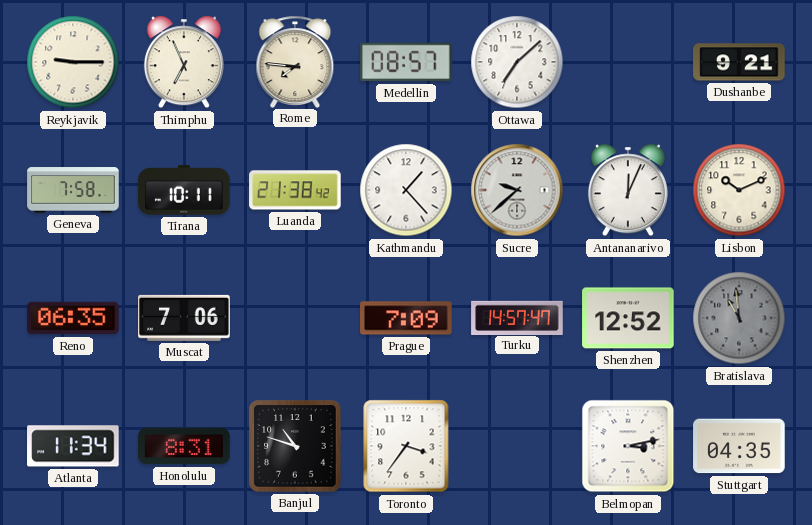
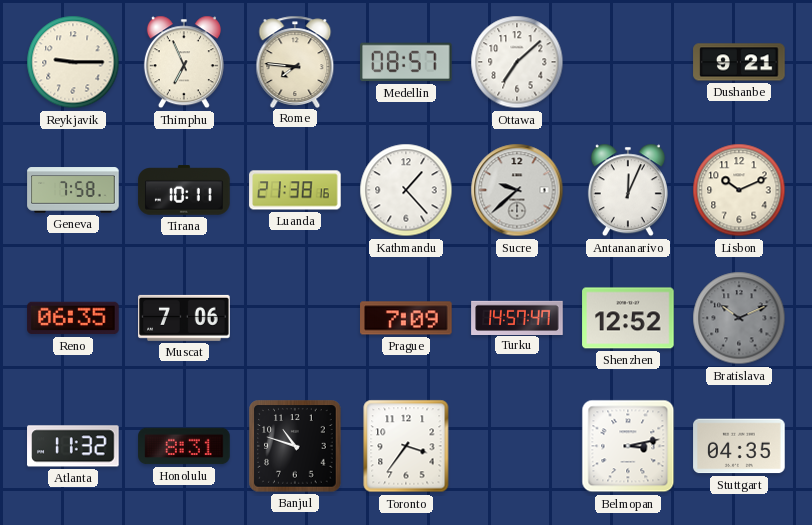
Luanda: 21:38:42 -> 21:38:16
Bratislava: 10:59 -> 10:11
Atlanta: 11:34 -> 11:32
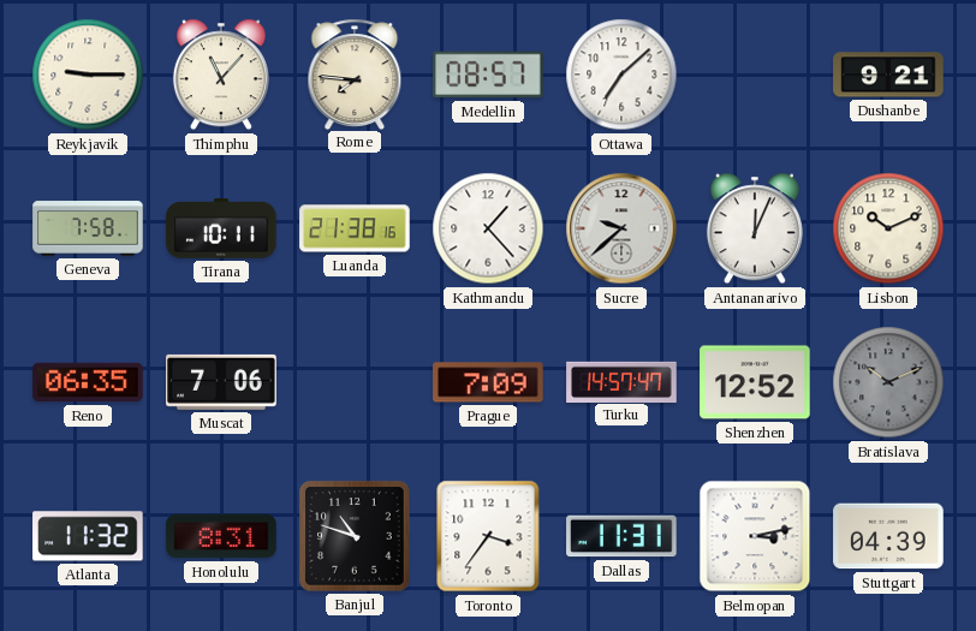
Thimphu: 6:56 -> 11:07
Dallas: none -> 11:31
Stuttgart: 04:35 -> 04:39
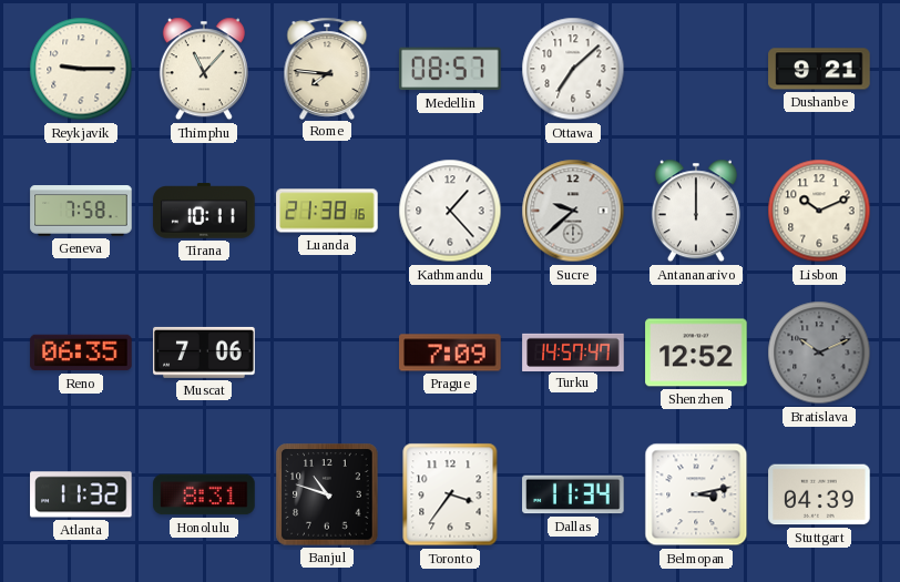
Antananarivo: 12:04 -> 12:00
Dallas: 11:31 -> 11:34
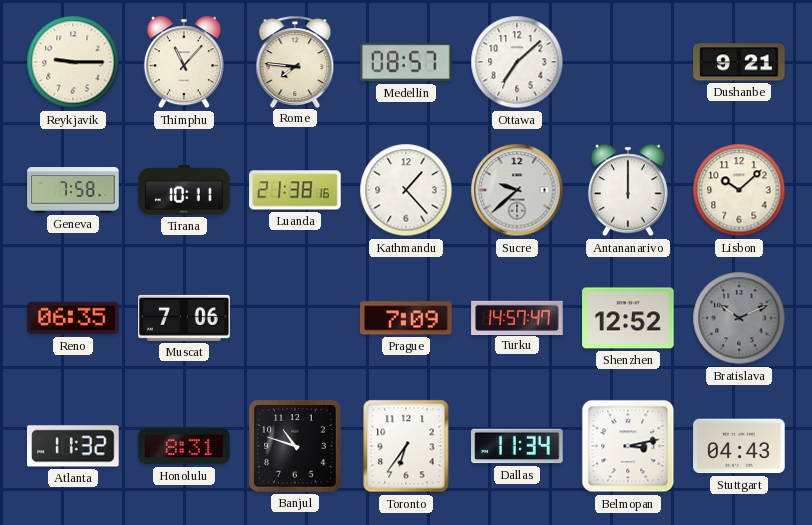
Lisbon: 10:11 -> 10:08
Toronto: 3:36 -> 6:36
Stuttgart: 04:39 -> 04:43
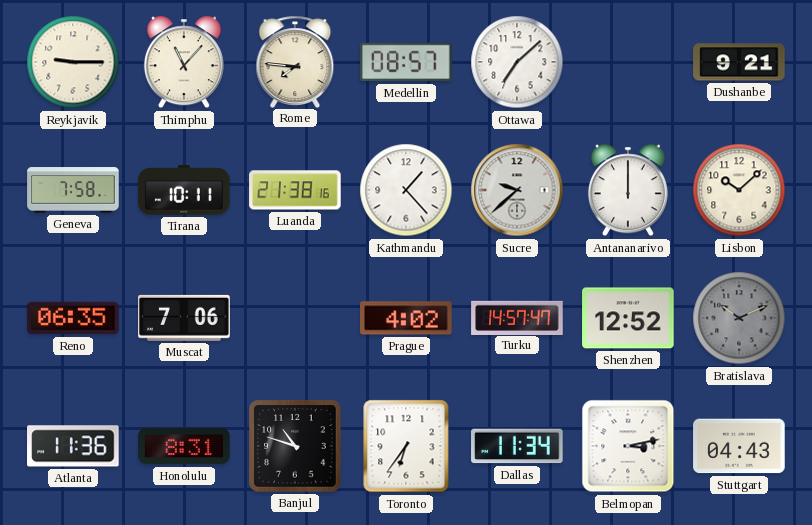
Prague: 7:09 -> 4:02
Atlanta: 11:32 -> 11:36
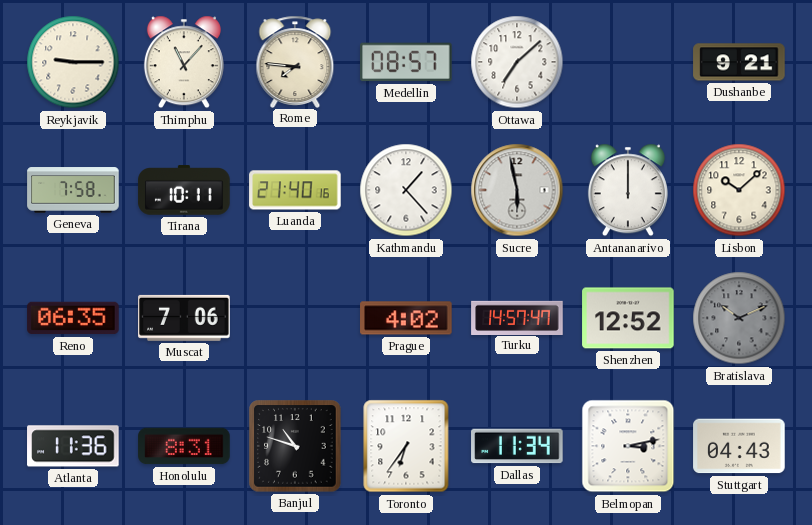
Luanda: 21:38 -> 21:40
Sucre: 9:38 -> 5:58
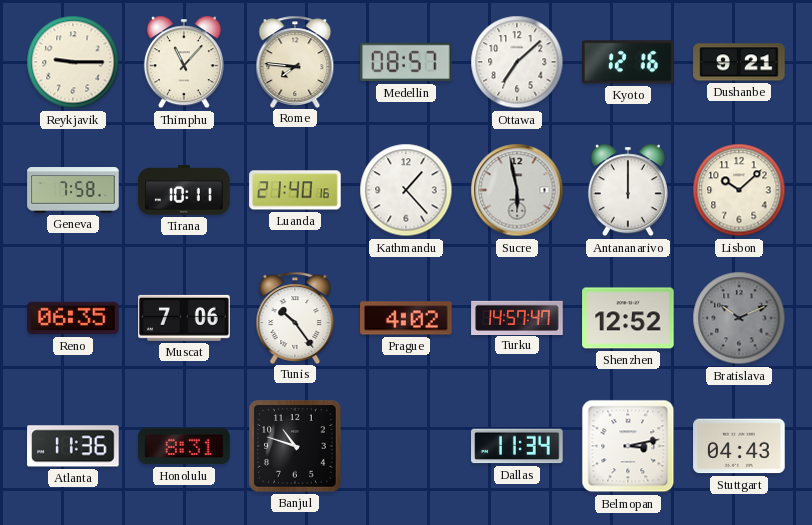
Kyoto: none -> 12:16
Tunis: none -> 10:24
Toronto: 6:36 -> none
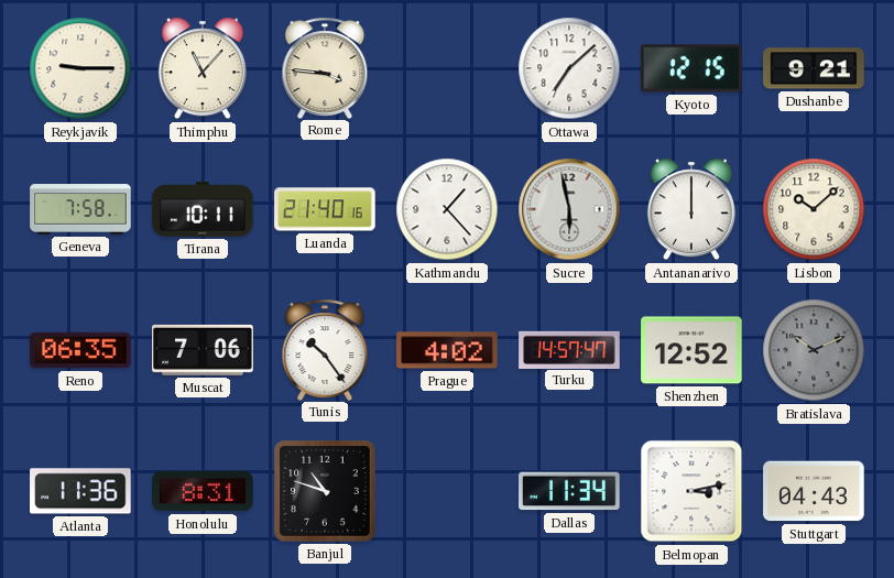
Rome: 7:46 -> 3:46
Medellin: 08:57 -> none
Kyoto: 12:16 -> 12:15
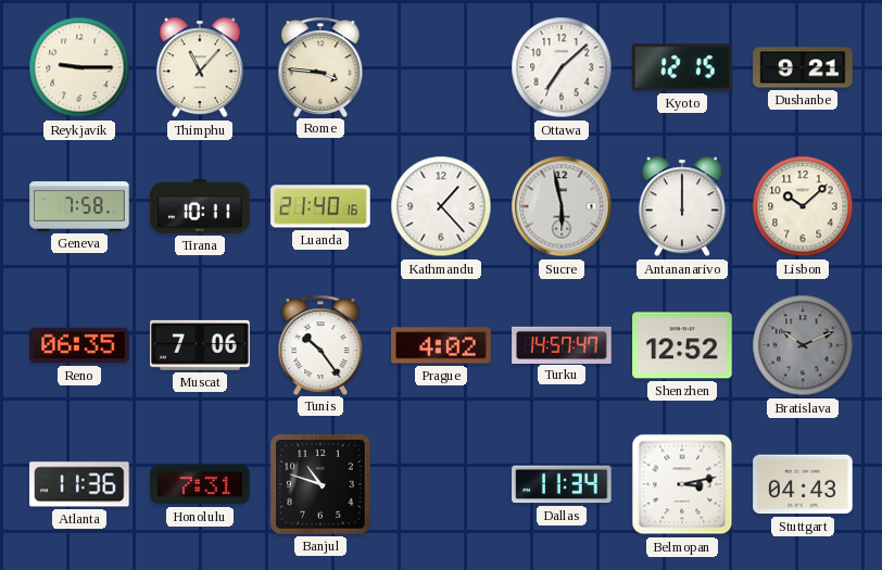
Honolulu: 8:31 -> 7:31
